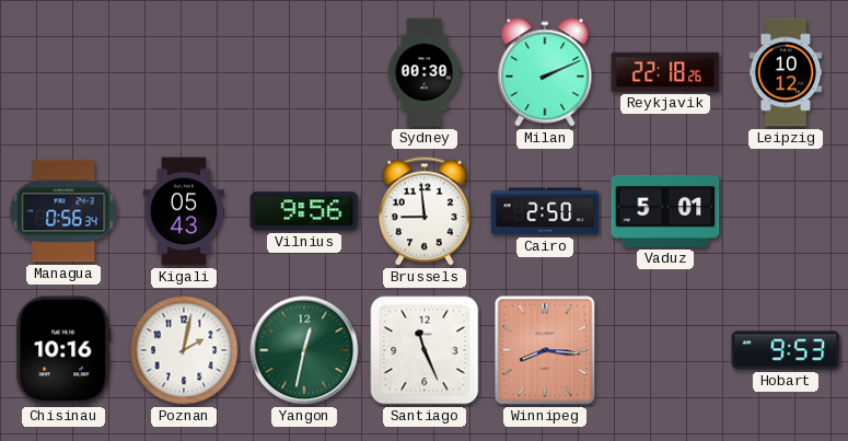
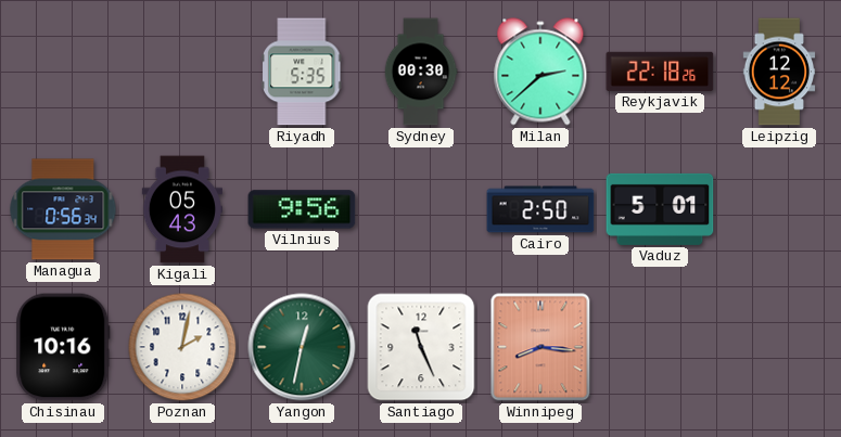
Riyadh: none -> 5:35
Milan: 2:11 -> 2:38
Leipzig: 10:12 -> 12:12
Brussels: 8:59 -> none
Hobart: 9:53 -> none
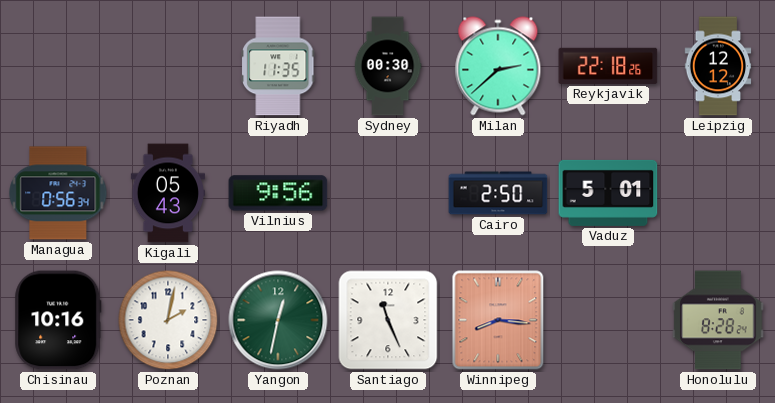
Riyadh: 5:35 -> 11:35
Honolulu: none -> 8:28
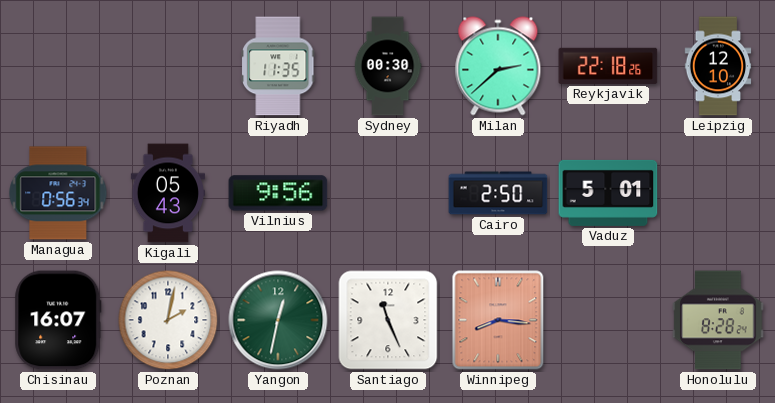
Leipzig: 12:12 -> 12:10
Chisinau: 10:16 -> 16:07
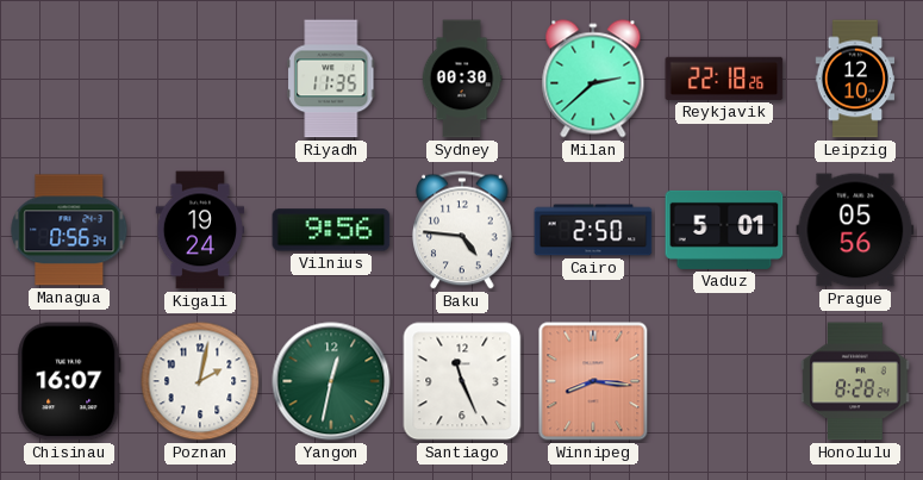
Kigali: 05:43 -> 19:24
Baku: none -> 4:46
Prague: none -> 05:56
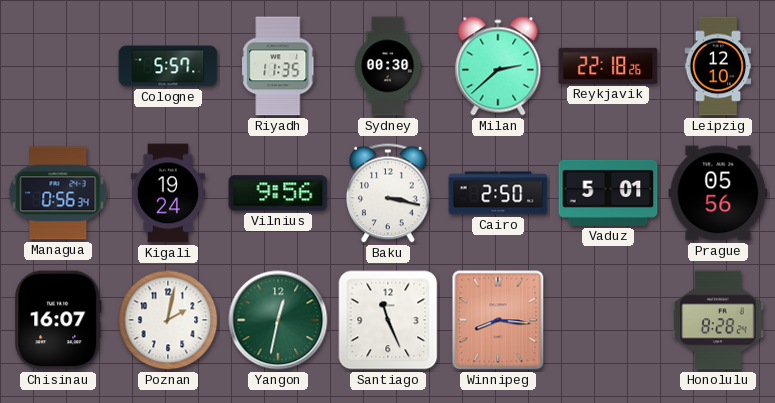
Cologne: none -> 5:57
Baku: 4:46 -> 3:17
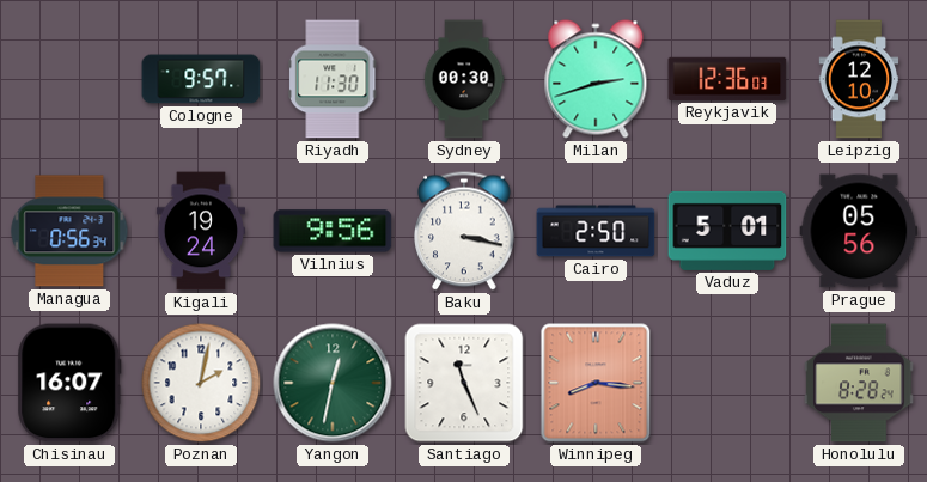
Cologne: 5:57 -> 9:57
Riyadh: 11:35 -> 11:30
Milan: 2:38 -> 2:42
Reykjavik: 22:18 -> 12:36
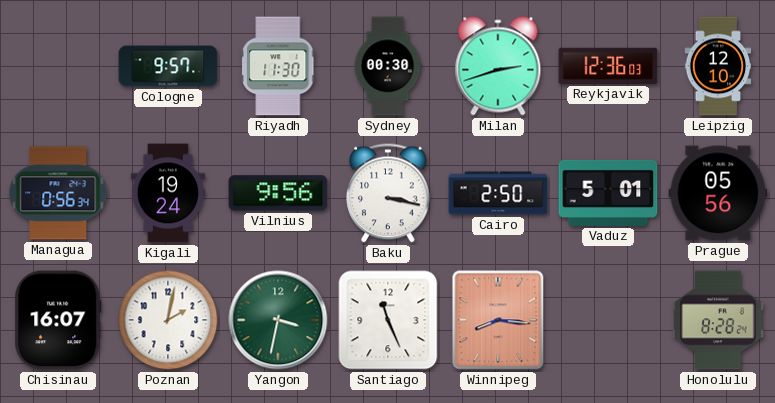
Yangon: 12:32 -> 3:32
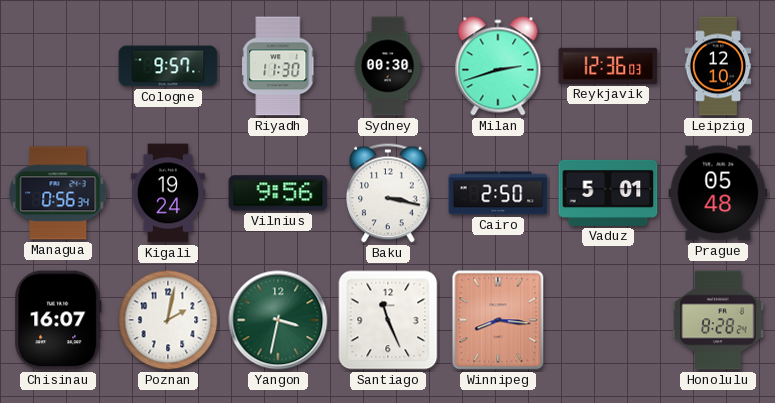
Prague: 05:56 -> 05:48
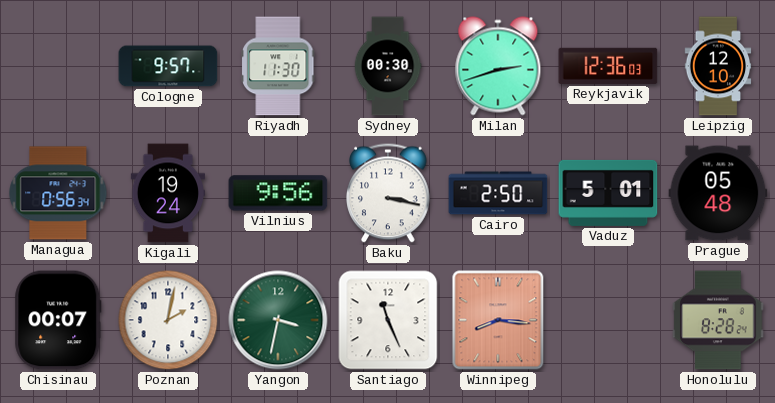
Chisinau: 16:07 -> 00:07
